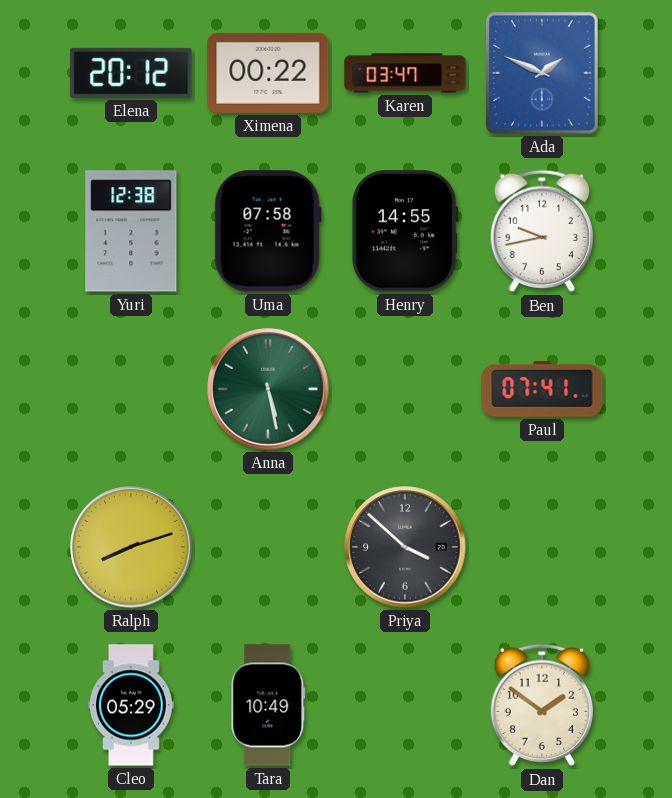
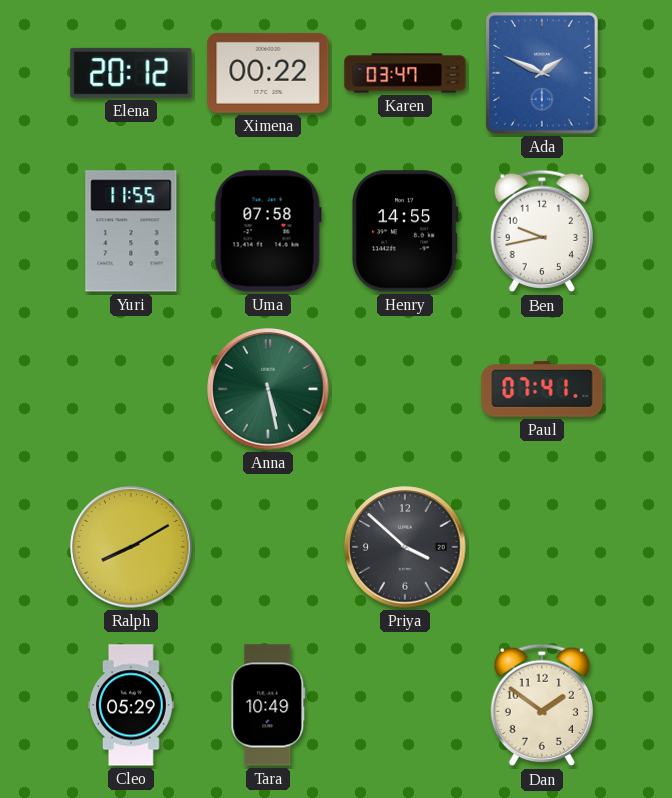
Yuri: 12:38 -> 11:55
Ralph: 8:12 -> 8:10
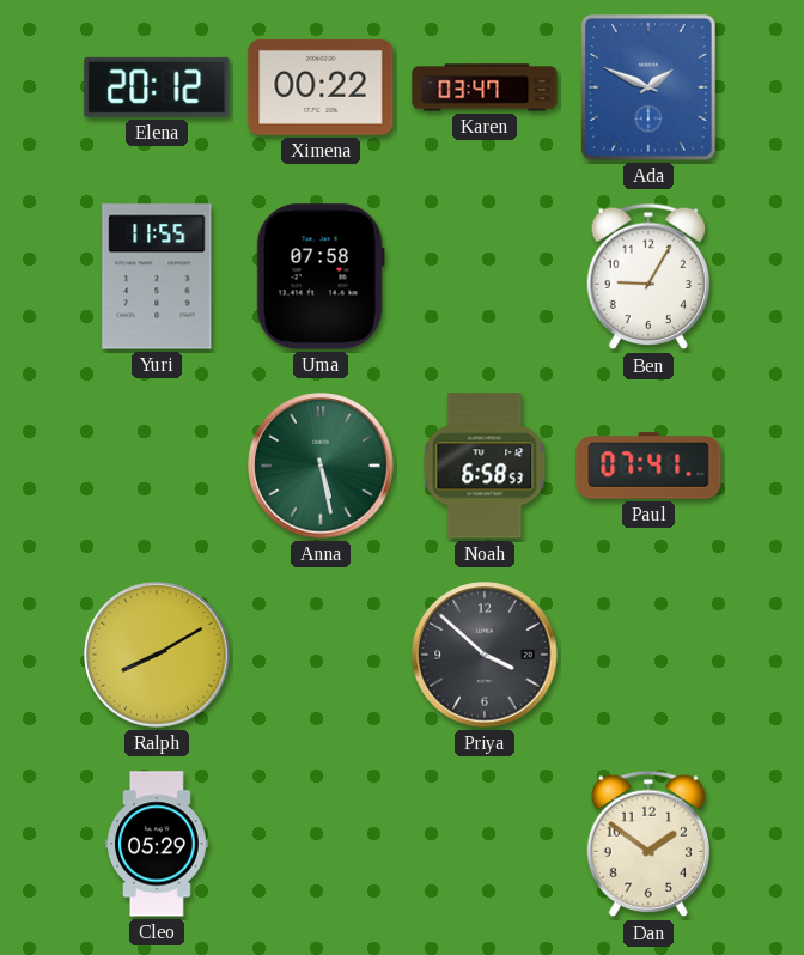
Henry: 14:55 -> none
Ben: 9:43 -> 9:05
Noah: none -> 6:58
Tara: 10:49 -> none
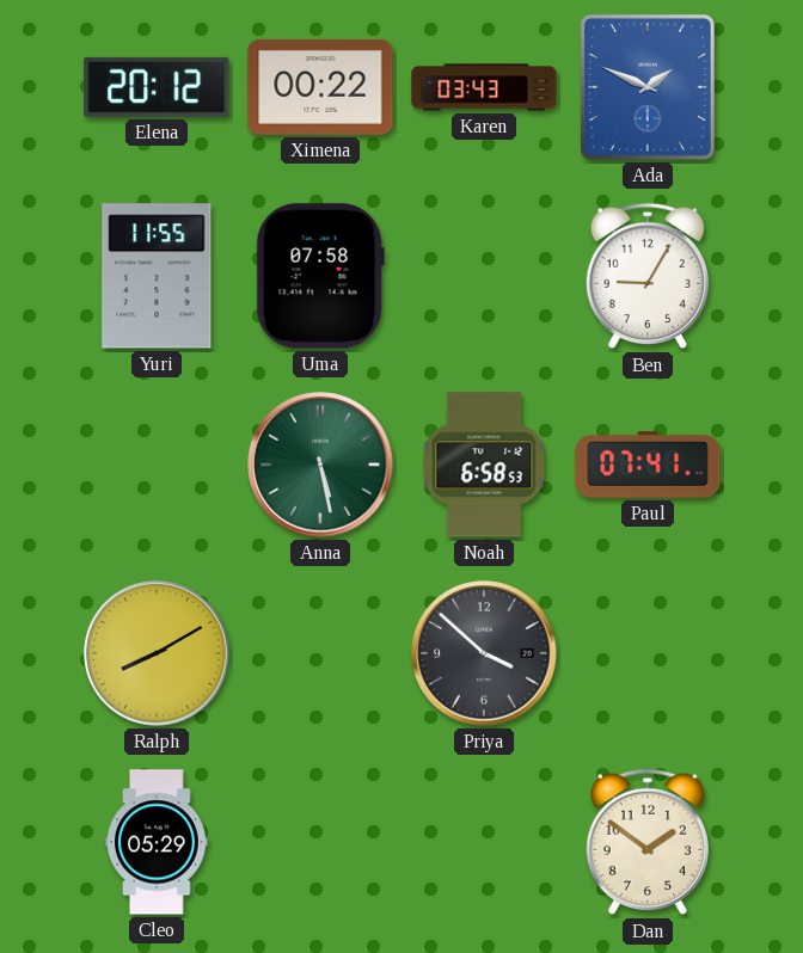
Karen: 03:47 -> 03:43
